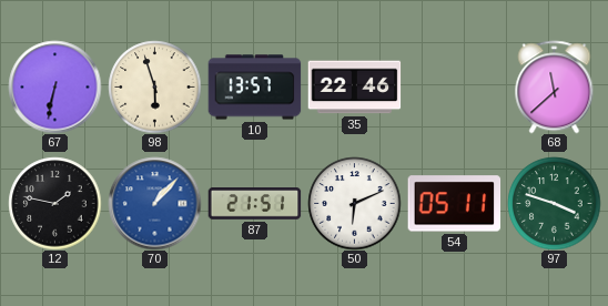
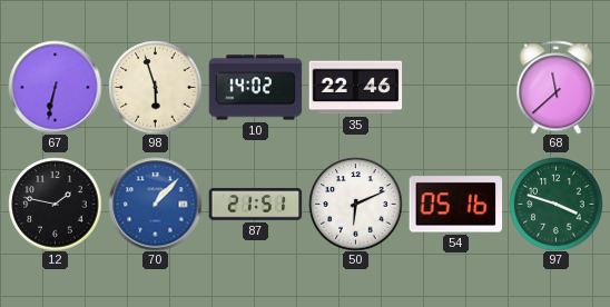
10: 13:57 -> 14:02
54: 05:11 -> 05:16
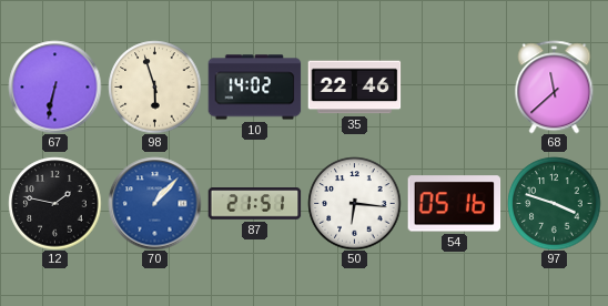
50: 6:11 -> 6:16
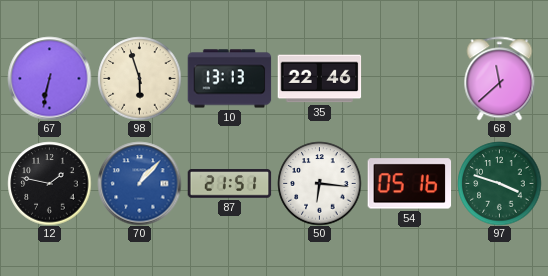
10: 14:02 -> 13:13
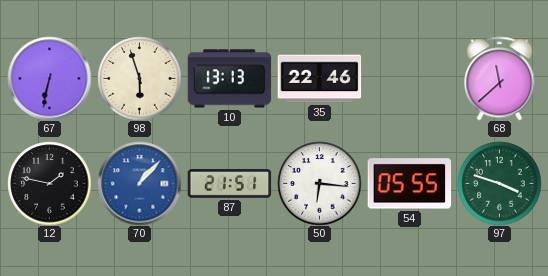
54: 05:16 -> 05:55
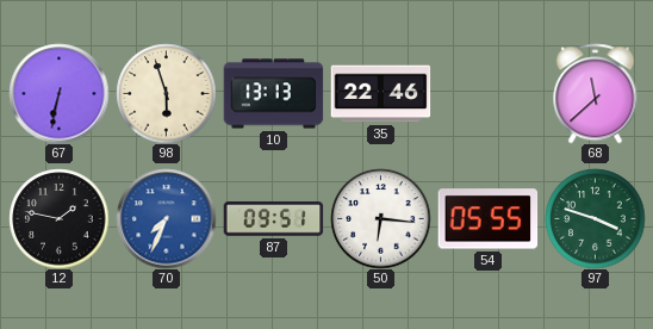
70: 1:07 -> 7:34
87: 21:51 -> 09:51
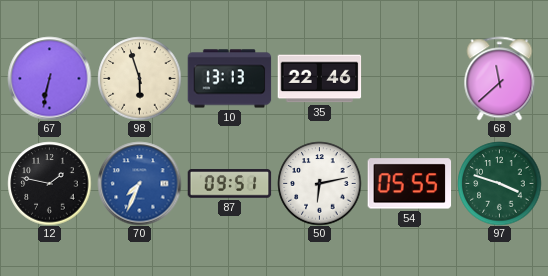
50: 6:16 -> 6:13
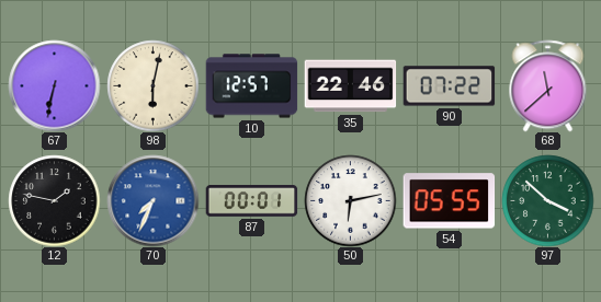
98: 5:57 -> 6:02
10: 13:13 -> 12:57
90: none -> 07:22
87: 09:51 -> 00:01
97: 3:48 -> 3:52
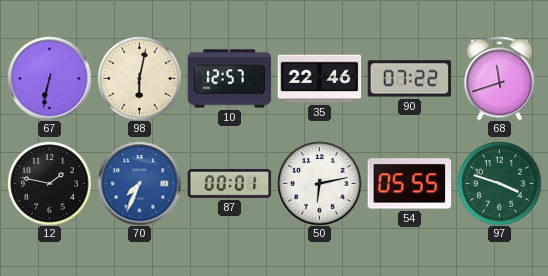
68: 11:38 -> 11:42
97: 3:52 -> 3:48
